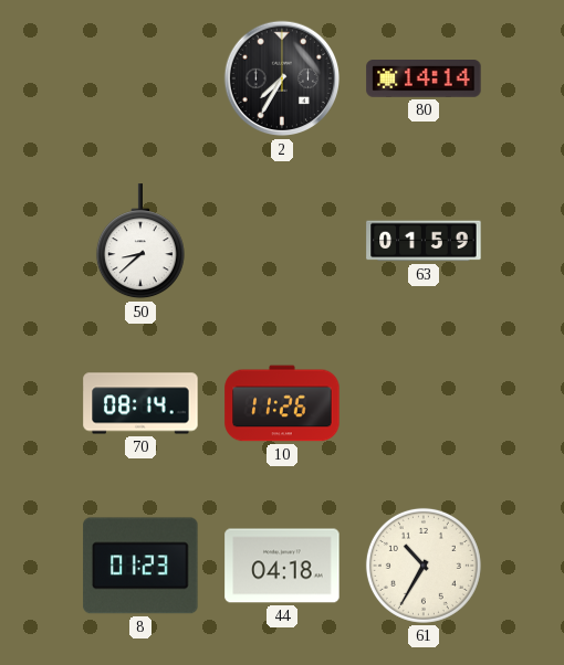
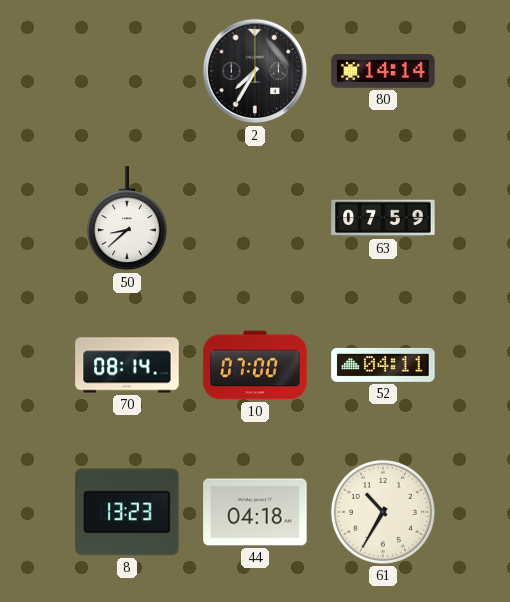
63: 01:59 -> 07:59
10: 11:26 -> 07:00
52: none -> 04:11
8: 01:23 -> 13:23
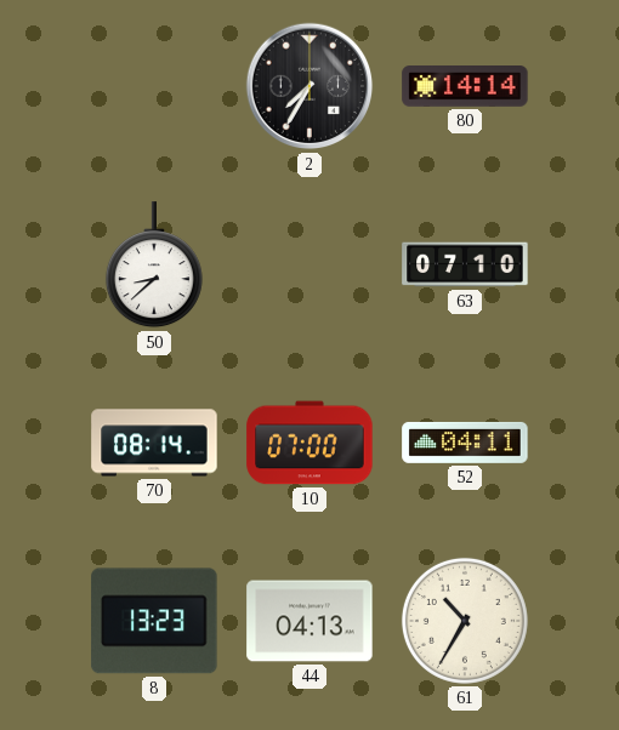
63: 07:59 -> 07:10
44: 04:18 -> 04:13
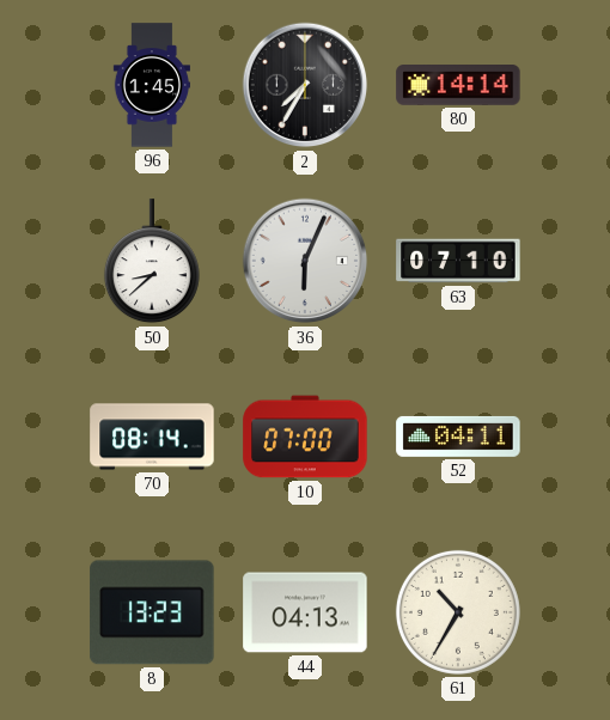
96: none -> 1:45
36: none -> 6:04
